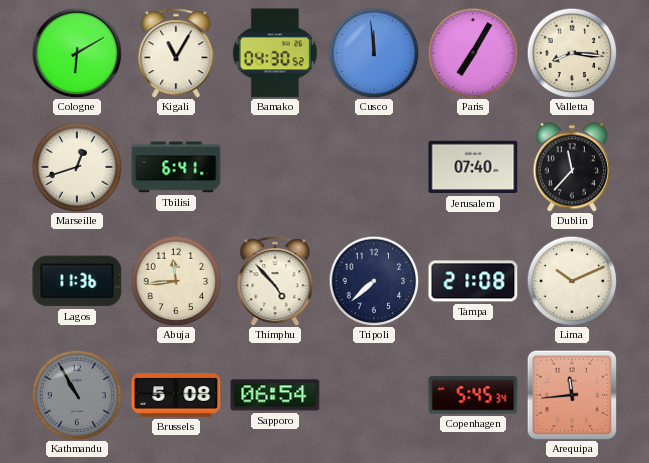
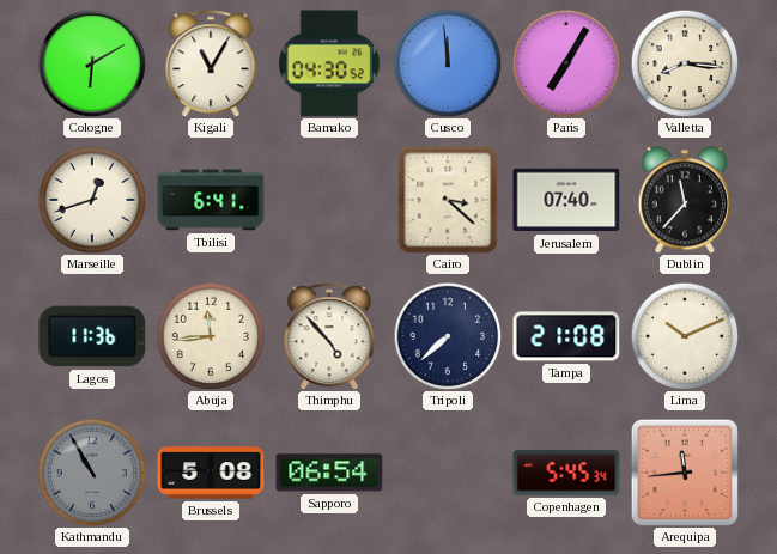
Cairo: none -> 3:22
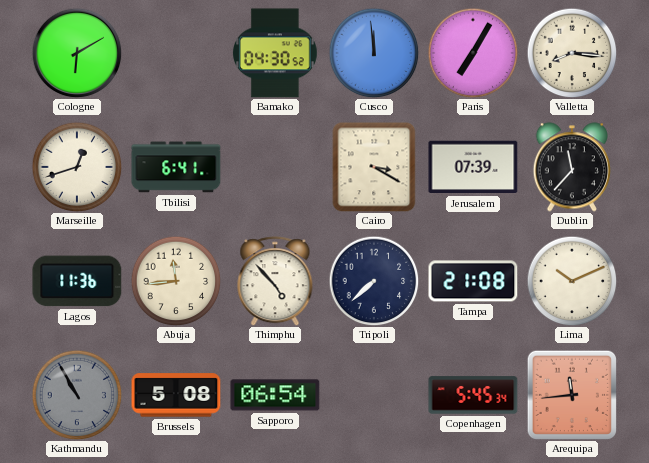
Kigali: 11:05 -> none
Cairo: 3:22 -> 3:20
Jerusalem: 07:40 -> 07:39
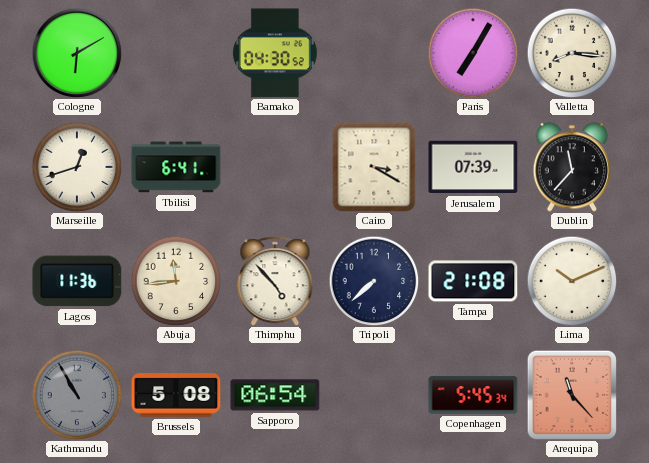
Cusco: 11:59 -> none
Arequipa: 11:44 -> 11:23
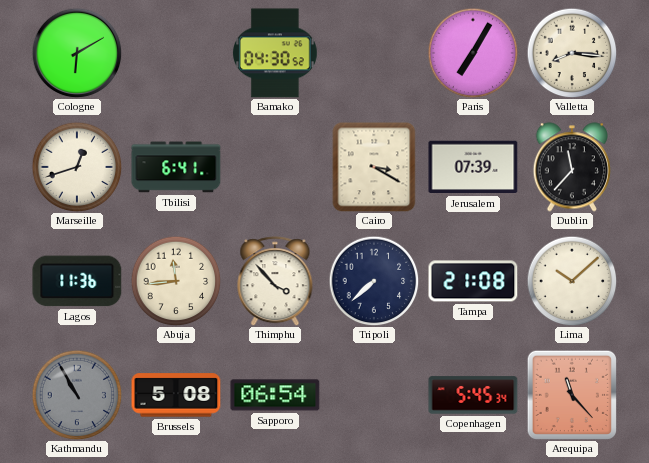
Thimphu: 4:53 -> 3:53
Lima: 10:11 -> 10:08
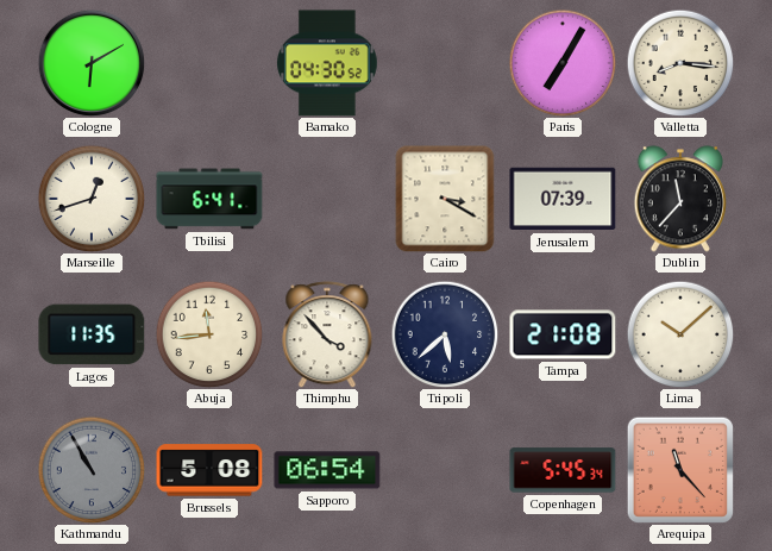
Lagos: 11:36 -> 11:35
Tripoli: 7:38 -> 5:38
